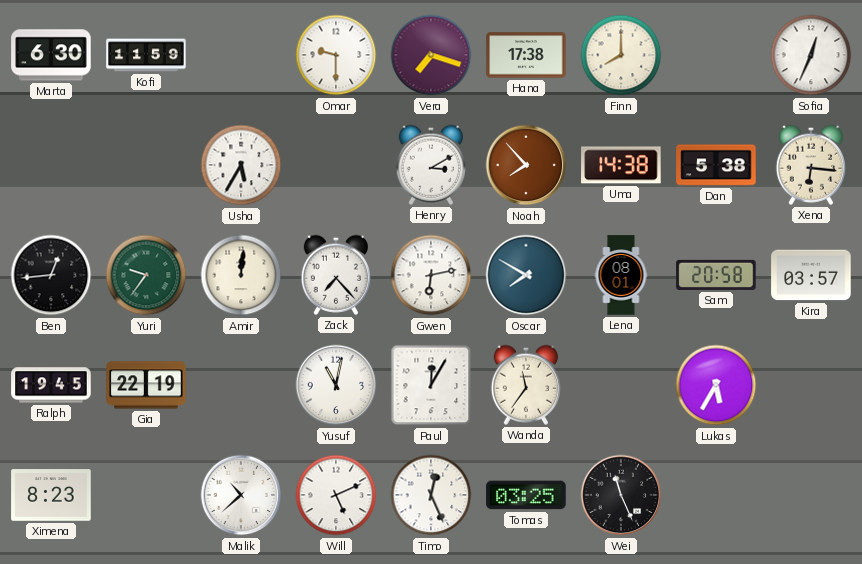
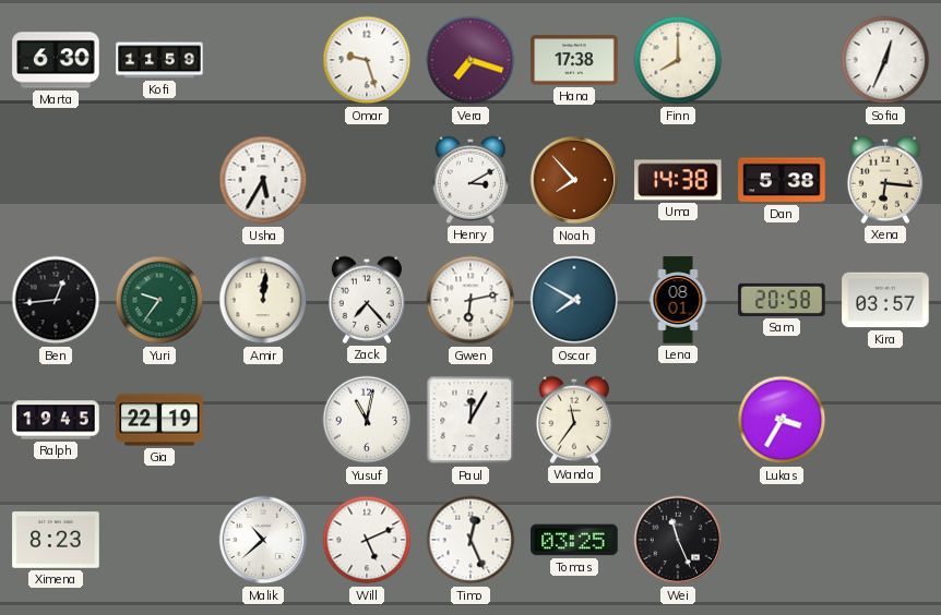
Omar: 9:30 -> 9:27
Lukas: 5:35 -> 3:35
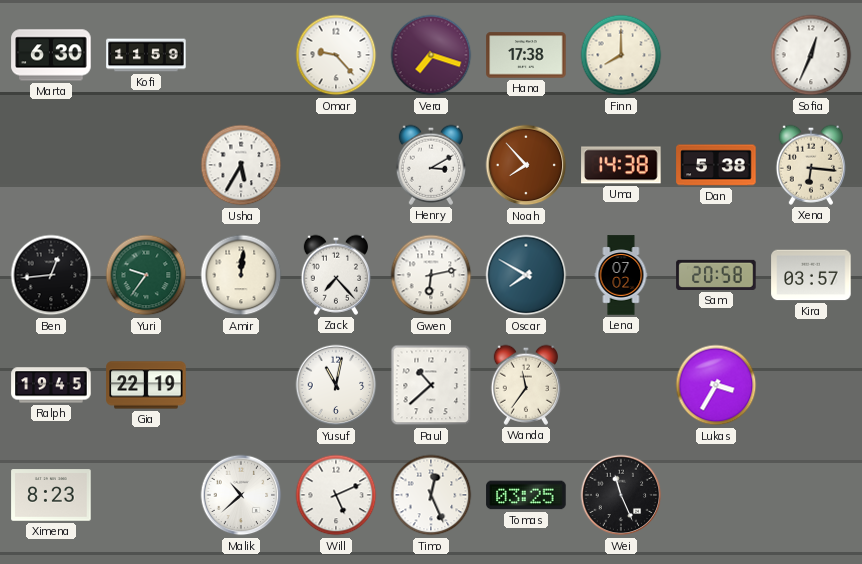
Omar: 9:27 -> 9:23
Lena: 08:01 -> 07:02
Paul: 12:05 -> 10:38
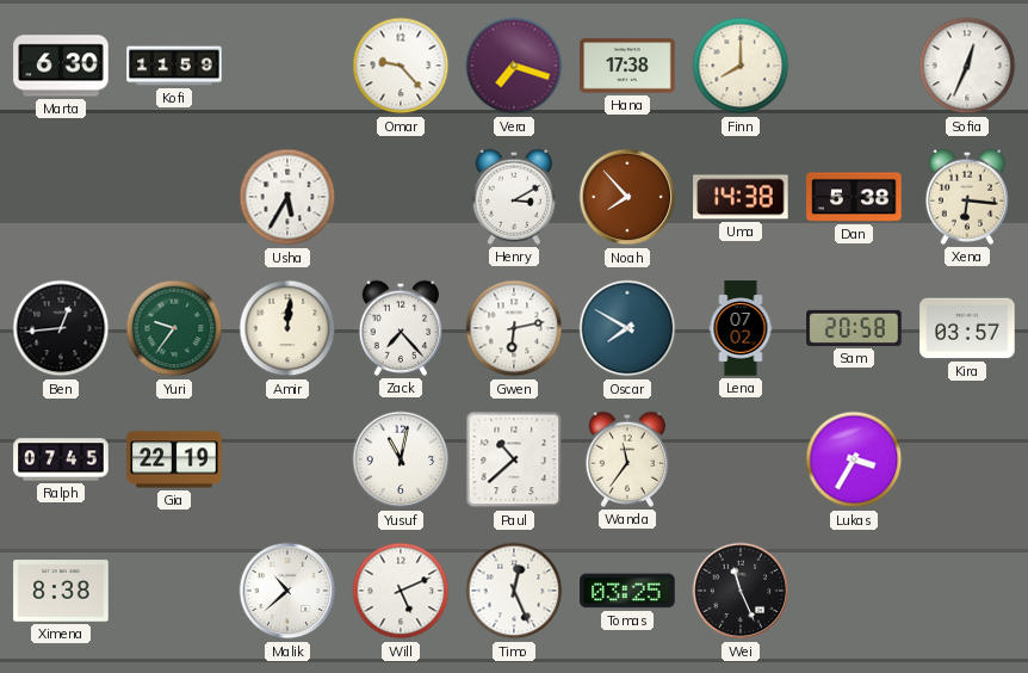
Ralph: 19:45 -> 07:45
Ximena: 8:23 -> 8:38
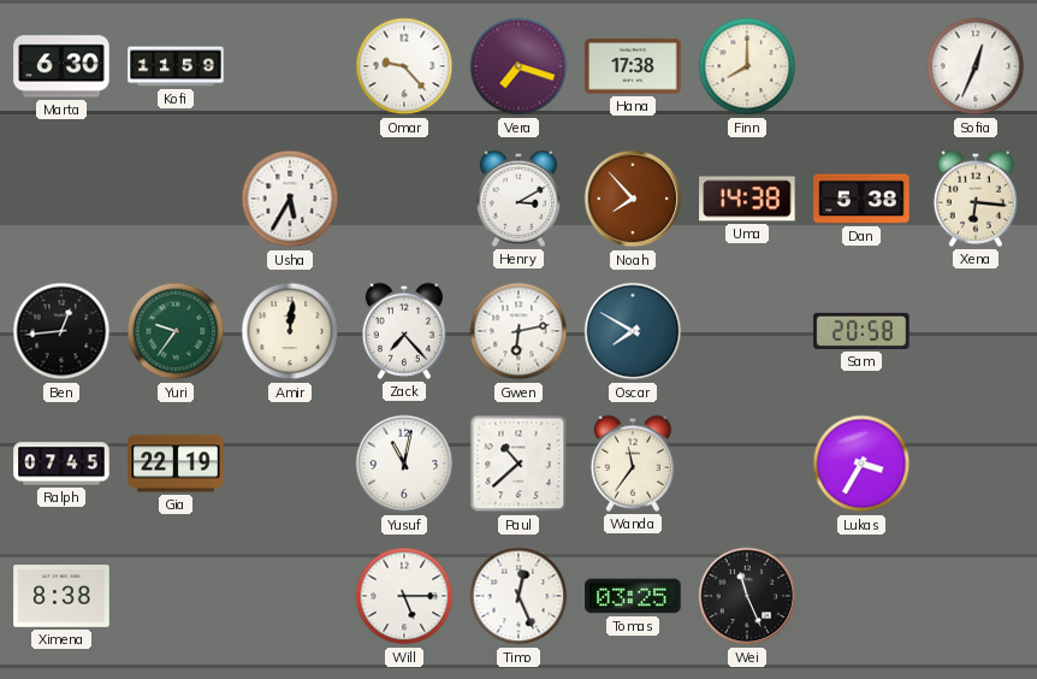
Lena: 07:02 -> none
Kira: 03:57 -> none
Malik: 10:38 -> none
Will: 5:11 -> 5:15
